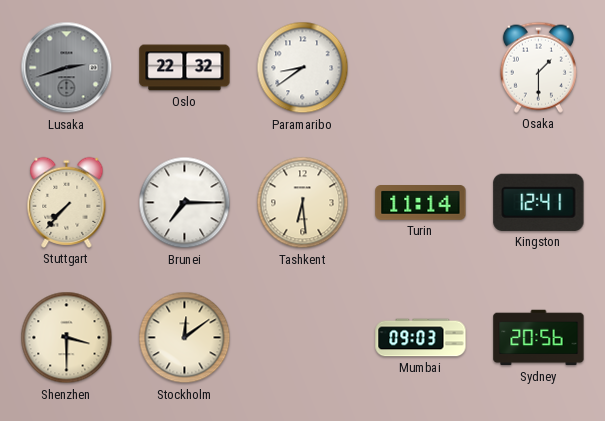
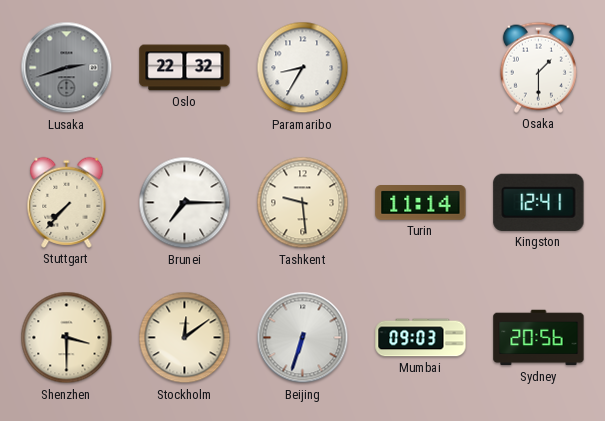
Paramaribo: 8:39 -> 8:35
Tashkent: 6:29 -> 9:29
Beijing: none -> 6:33
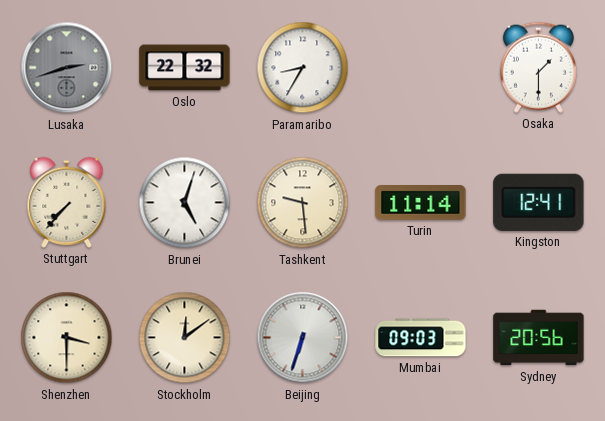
Brunei: 7:15 -> 5:03
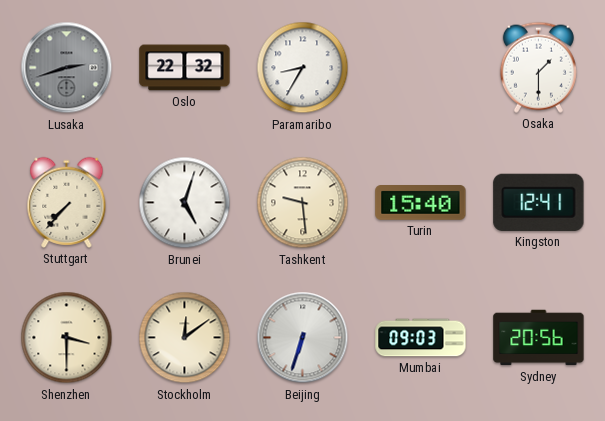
Turin: 11:14 -> 15:40
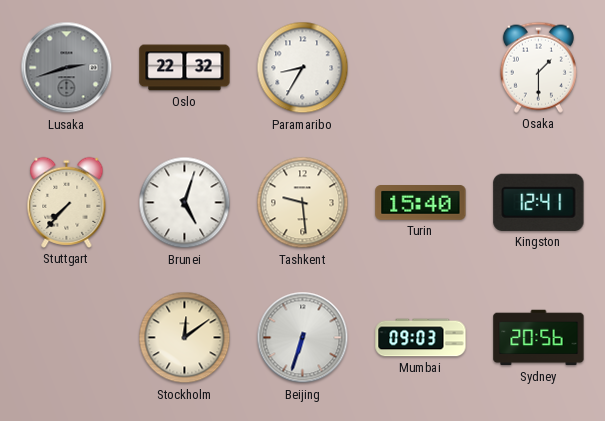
Shenzhen: 3:30 -> none
